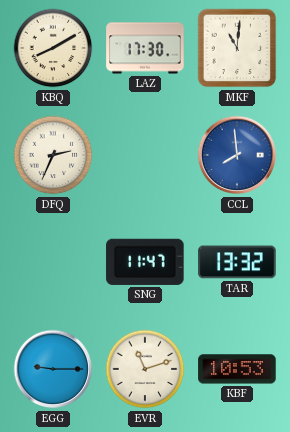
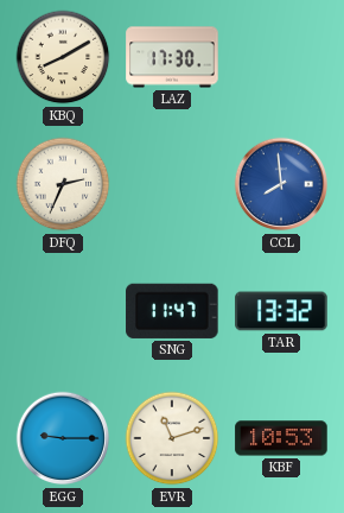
MKF: 11:01 -> none
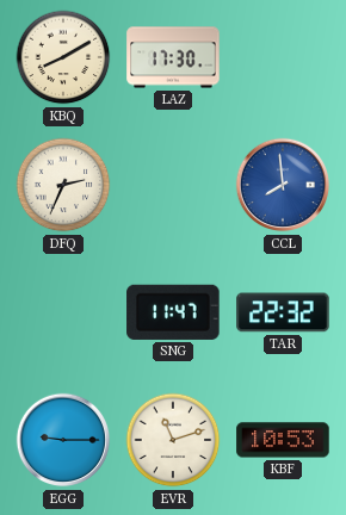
TAR: 13:32 -> 22:32
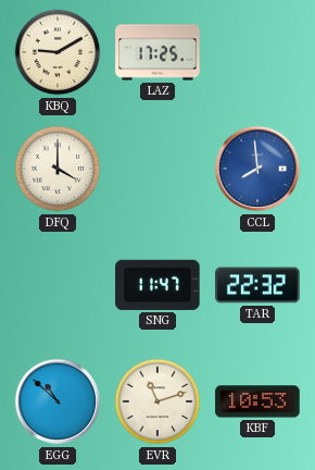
KBQ: 8:10 -> 9:10
LAZ: 17:30 -> 17:25
DFQ: 2:34 -> 4:00
EGG: 9:15 -> 10:52
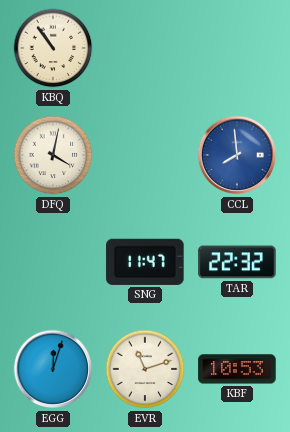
KBQ: 9:10 -> 10:54
LAZ: 17:25 -> none
DFQ: 4:00 -> 4:02
EGG: 10:52 -> 12:03
